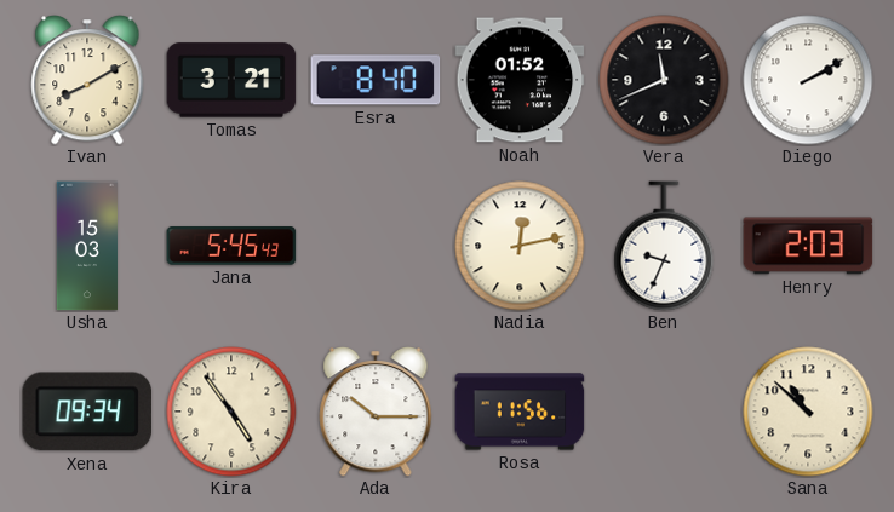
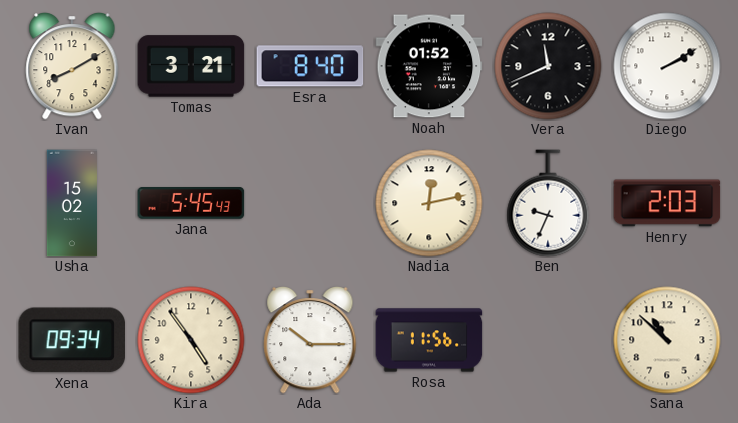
Usha: 15:03 -> 15:02
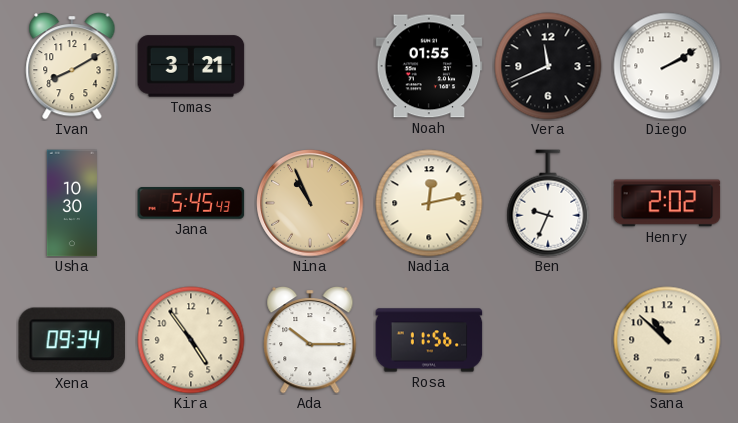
Esra: 8:40 -> none
Noah: 01:52 -> 01:55
Usha: 15:02 -> 10:30
Nina: none -> 10:56
Henry: 2:03 -> 2:02
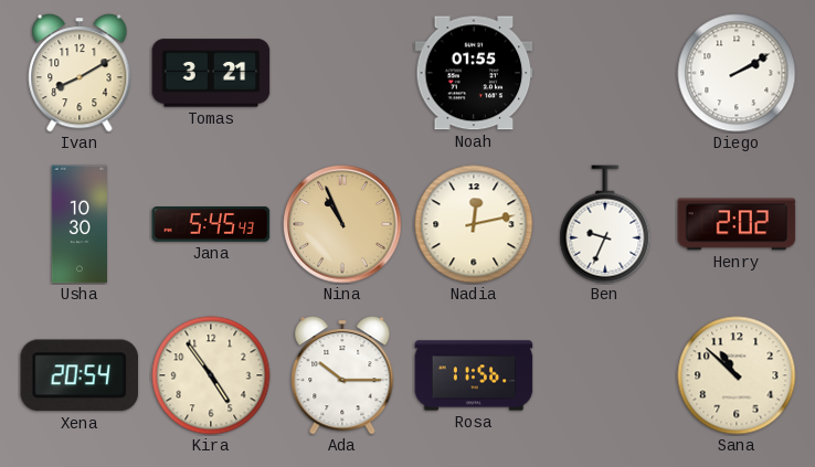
Vera: 11:41 -> none
Xena: 09:34 -> 20:54
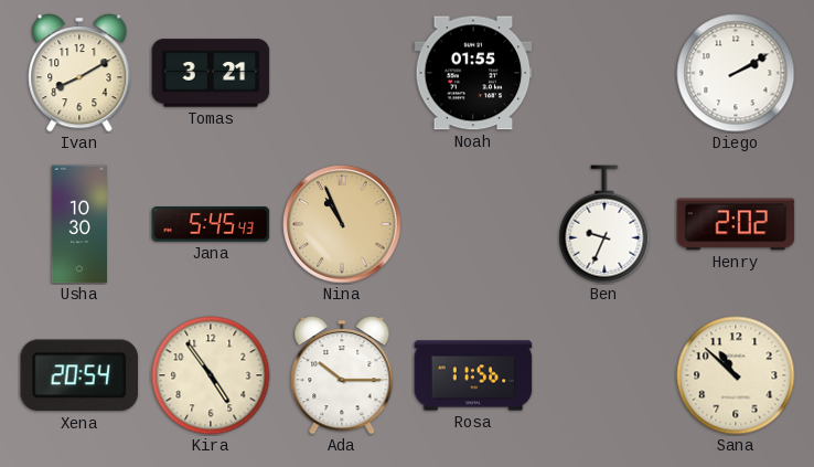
Nadia: 12:13 -> none
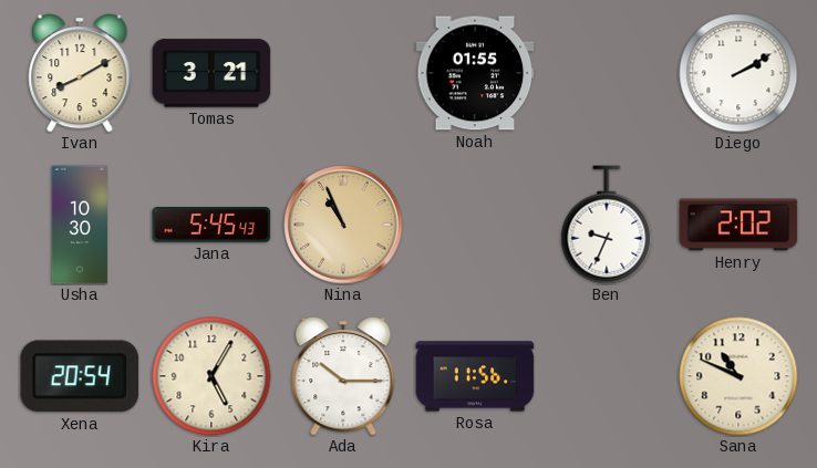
Kira: 4:54 -> 5:05
Sana: 10:52 -> 10:49
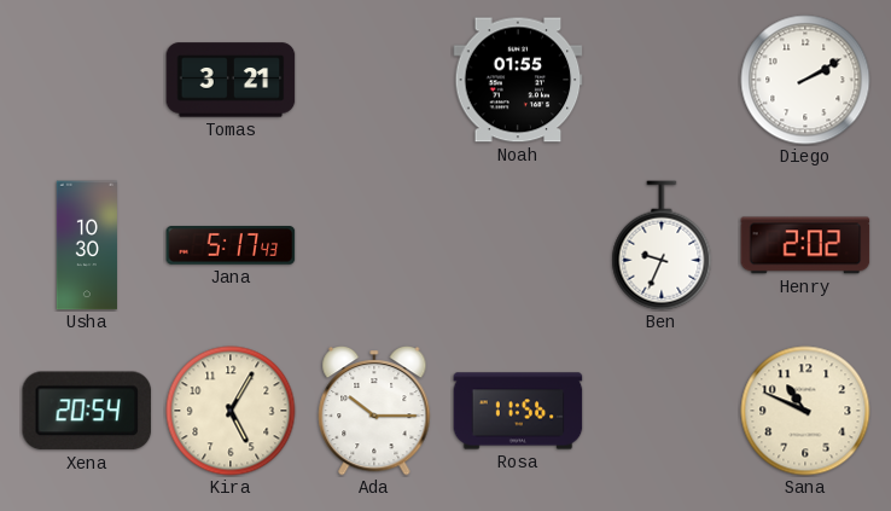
Ivan: 8:10 -> none
Jana: 5:45 -> 5:17
Nina: 10:56 -> none
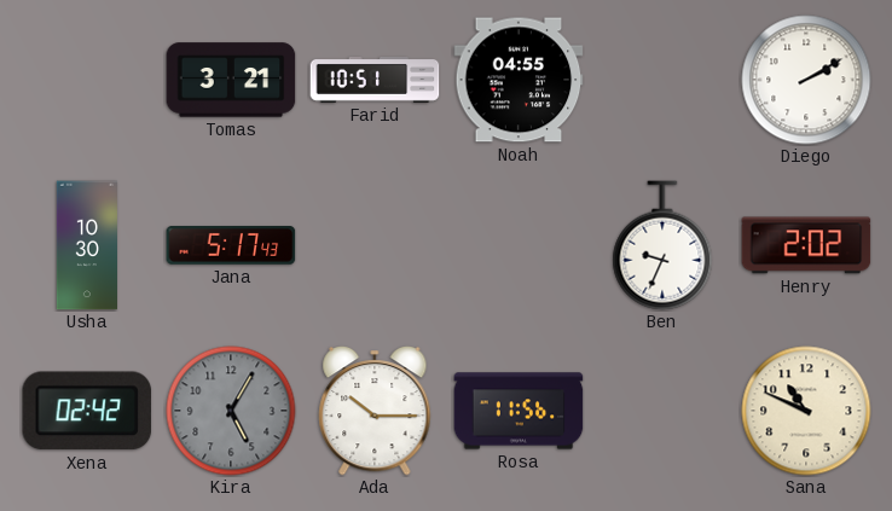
Farid: none -> 10:51
Noah: 01:55 -> 04:55
Xena: 20:54 -> 02:42
Kira dial: cream -> grey
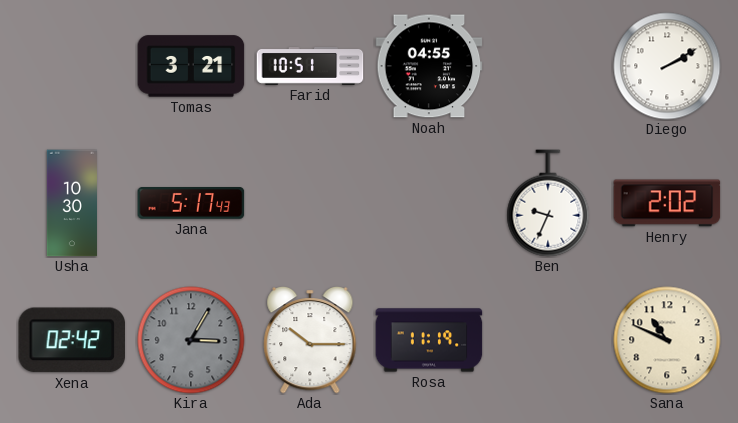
Kira: 5:05 -> 3:05
Rosa: 11:56 -> 11:19
